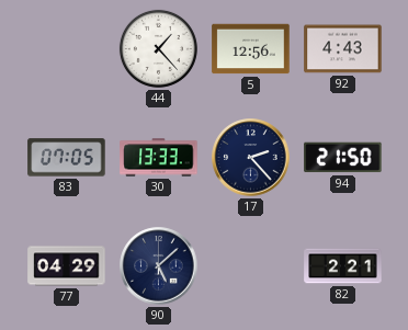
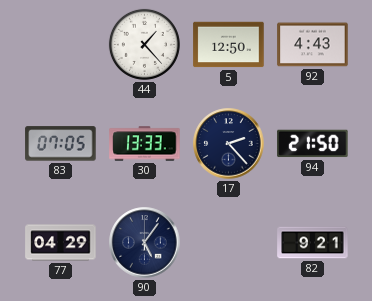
5: 12:56 -> 12:50
90: 5:08 -> 5:06
82: 2:21 -> 9:21
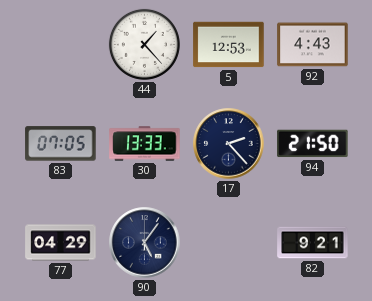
5: 12:50 -> 12:53
